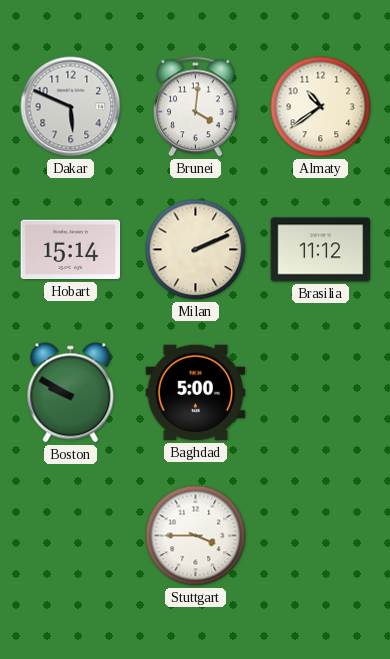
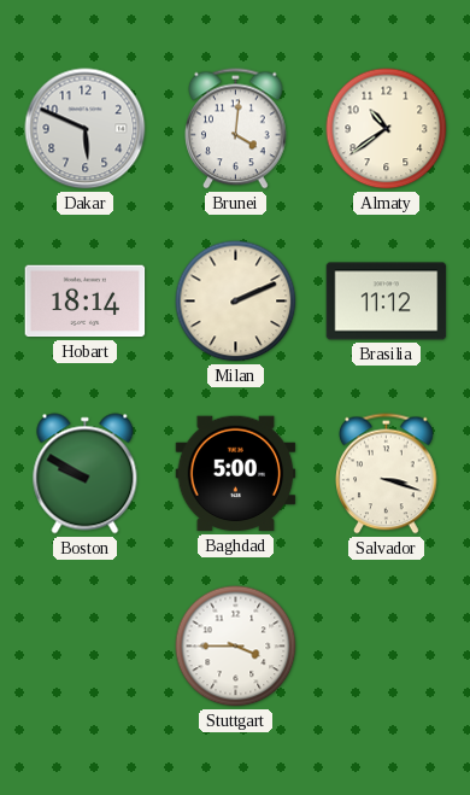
Hobart: 15:14 -> 18:14
Salvador: none -> 3:18
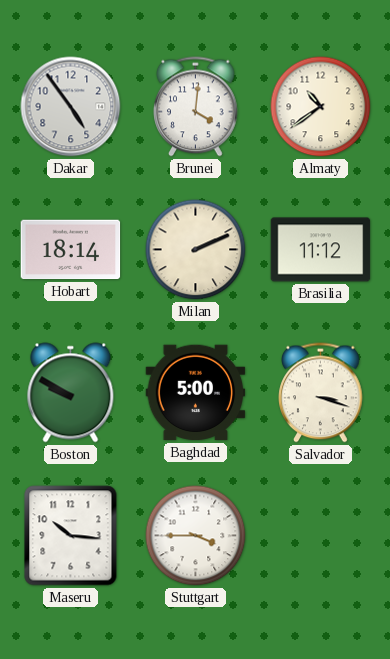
Dakar: 5:49 -> 4:54
Maseru: none -> 10:16
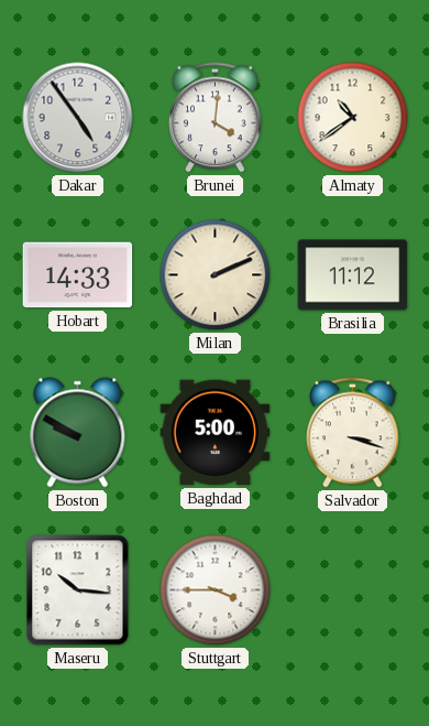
Hobart: 18:14 -> 14:33
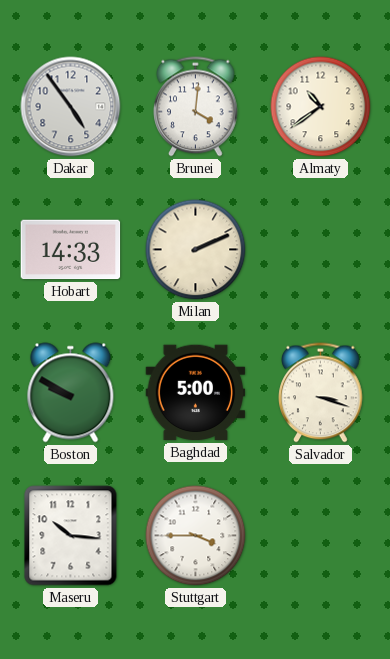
Brasilia: 11:12 -> none
